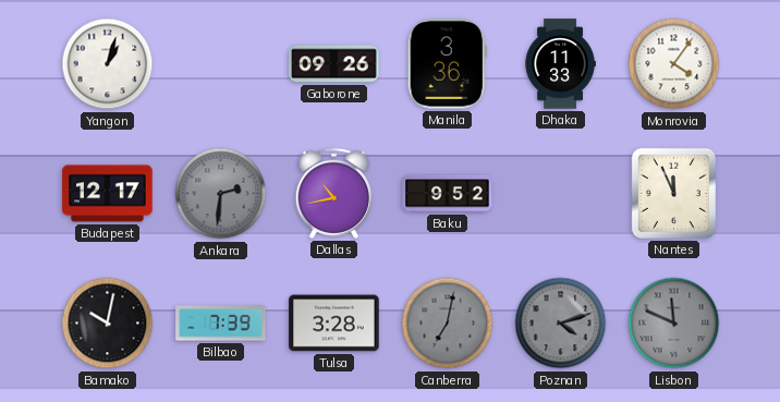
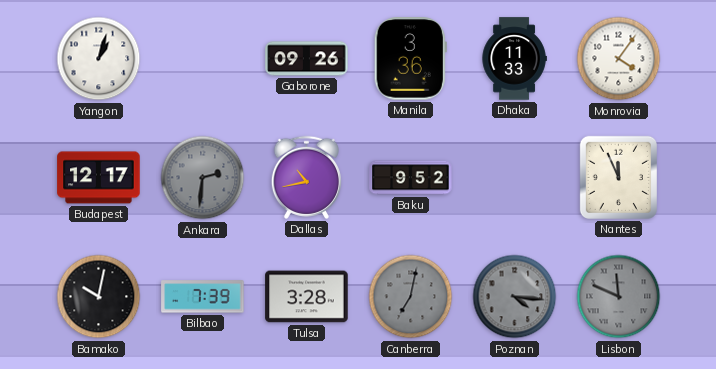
Poznan: 4:12 -> 4:16
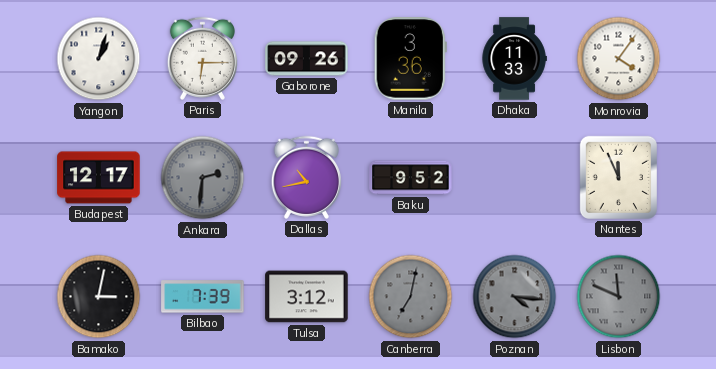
Paris: none -> 6:15
Bamako: 10:02 -> 3:02
Tulsa: 3:28 -> 3:12
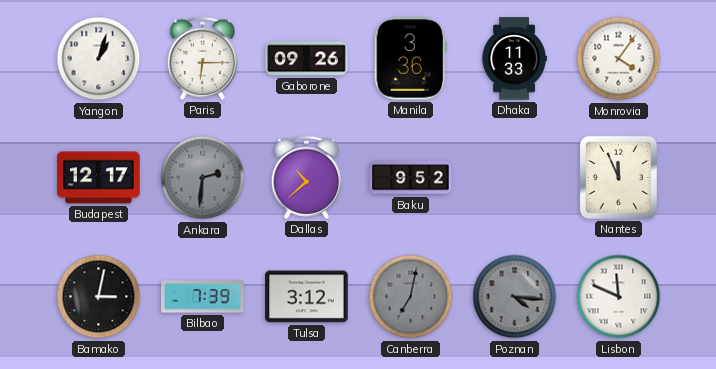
Dallas: 10:43 -> 10:38
Lisbon dial: grey -> white
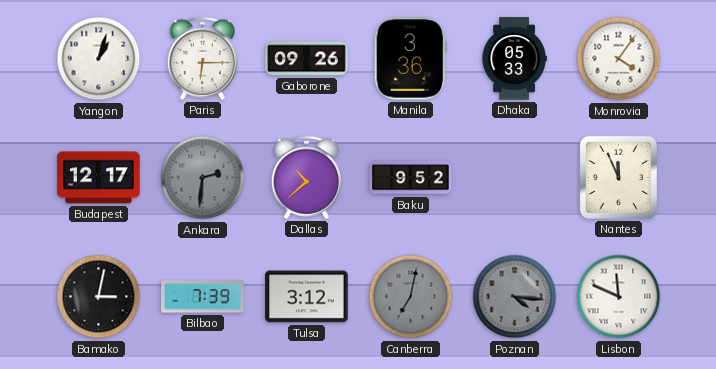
Dhaka: 11:33 -> 05:33
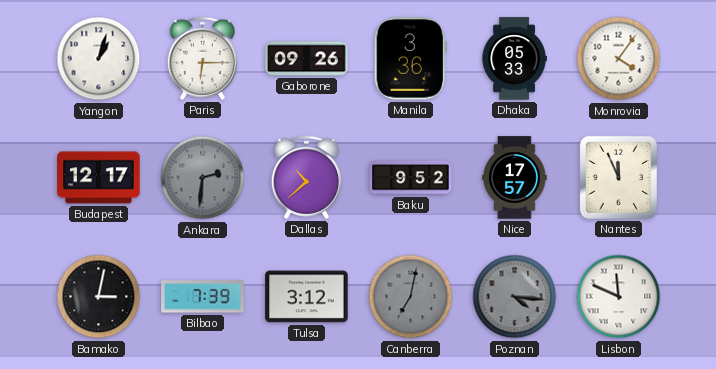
Nice: none -> 17:57
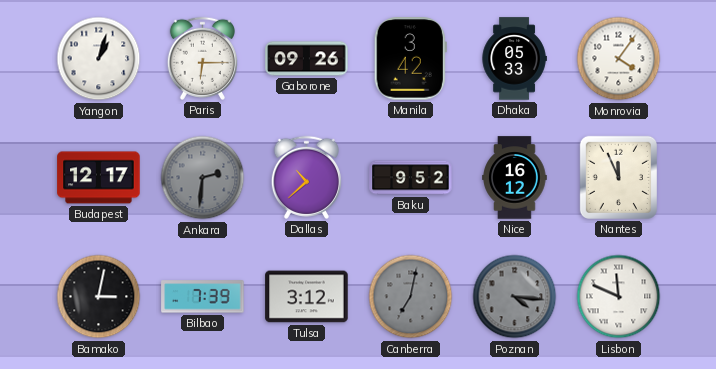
Manila: 3:36 -> 3:42
Nice: 17:57 -> 16:12
